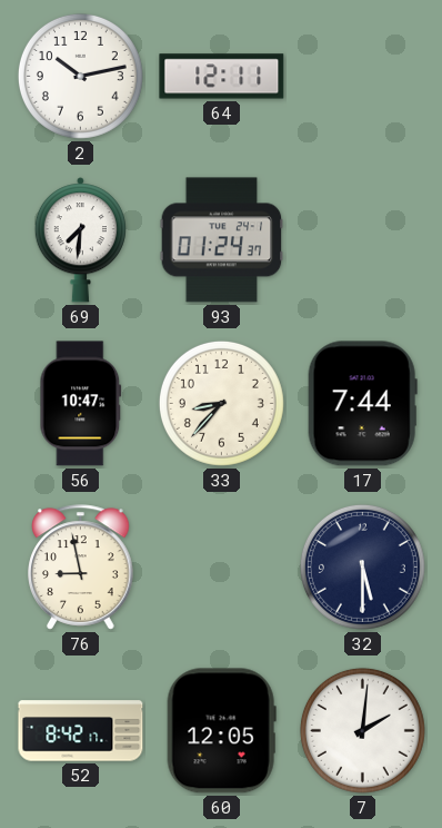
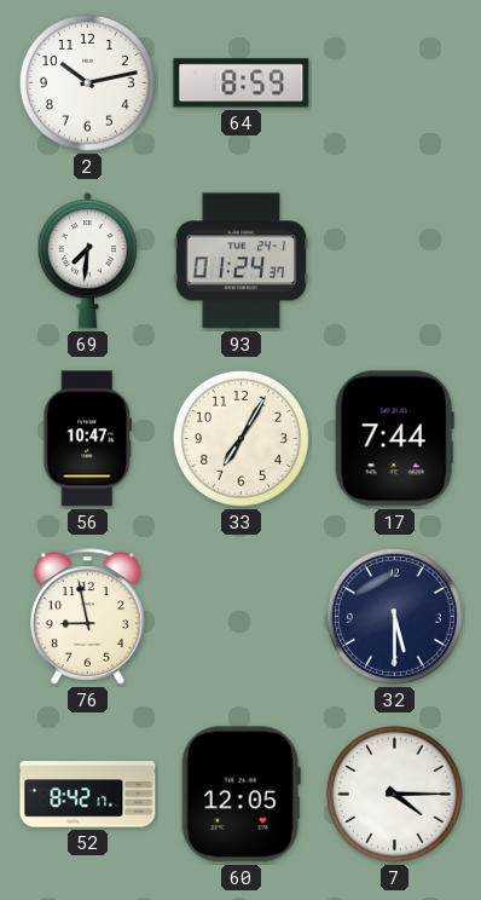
64: 12:11 -> 8:59
33: 8:37 -> 7:05
7: 2:01 -> 4:15
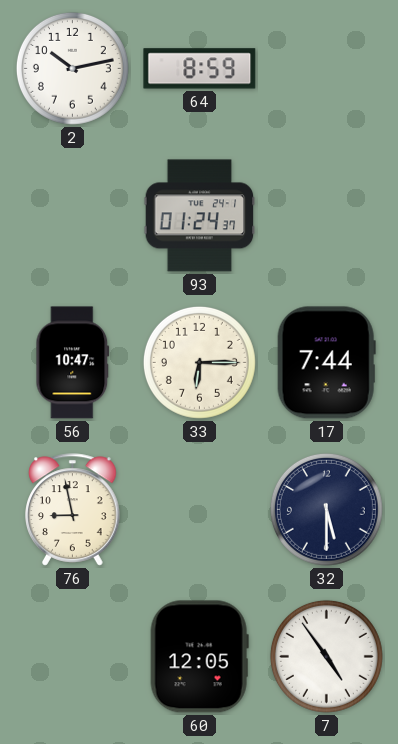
69: 7:31 -> none
33: 7:05 -> 6:15
52: 8:42 -> none
7: 4:15 -> 4:54
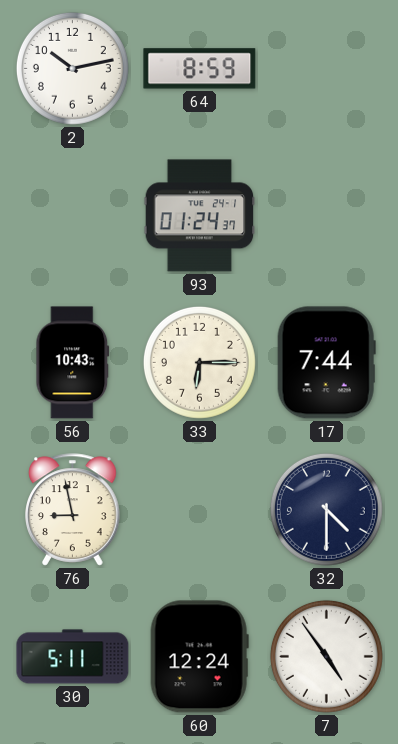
56: 10:47 -> 10:43
32: 5:30 -> 4:30
30: none -> 5:11
60: 12:05 -> 12:24
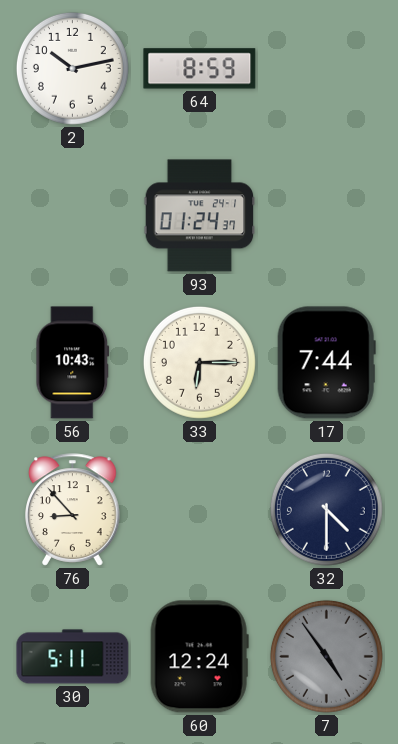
76: 8:58 -> 8:53
7 dial: white -> grey
